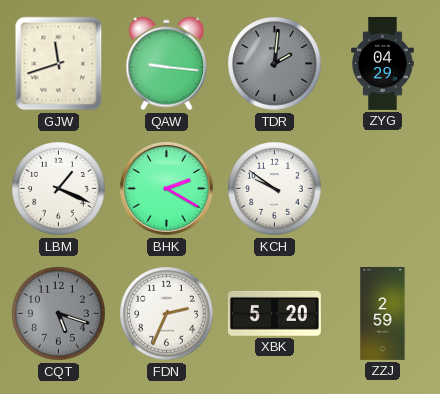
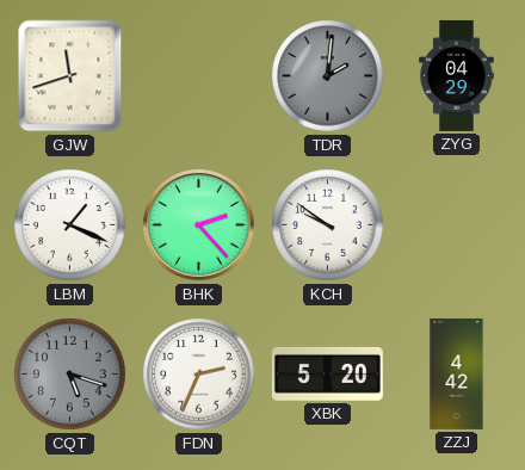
QAW: 9:16 -> none
BHK: 2:20 -> 2:23
ZZJ: 2:59 -> 4:42
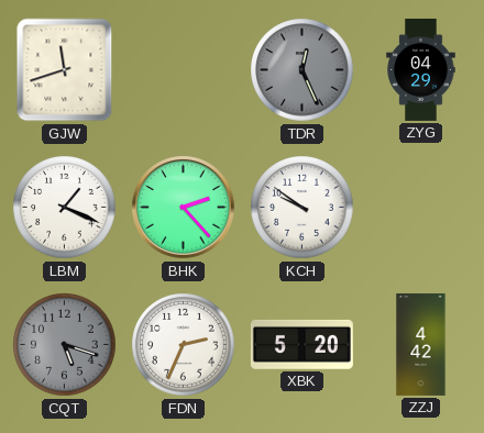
TDR: 2:01 -> 12:26
